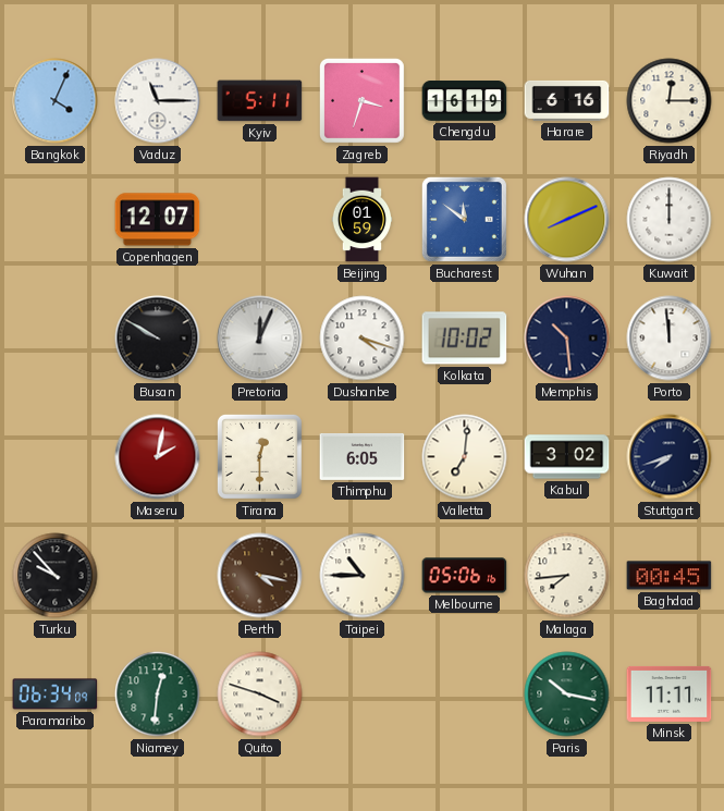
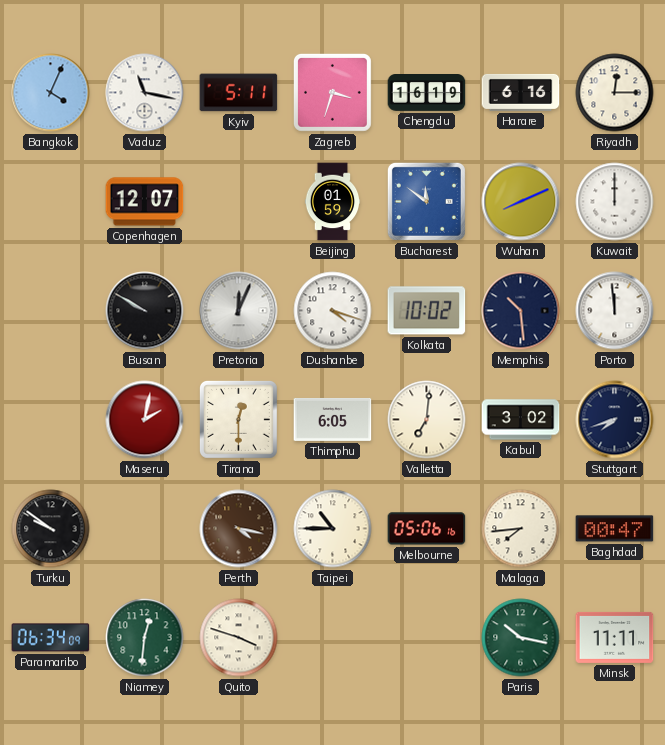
Vaduz: 11:15 -> 11:17
Turku: 9:53 -> 9:51
Baghdad: 00:45 -> 00:47
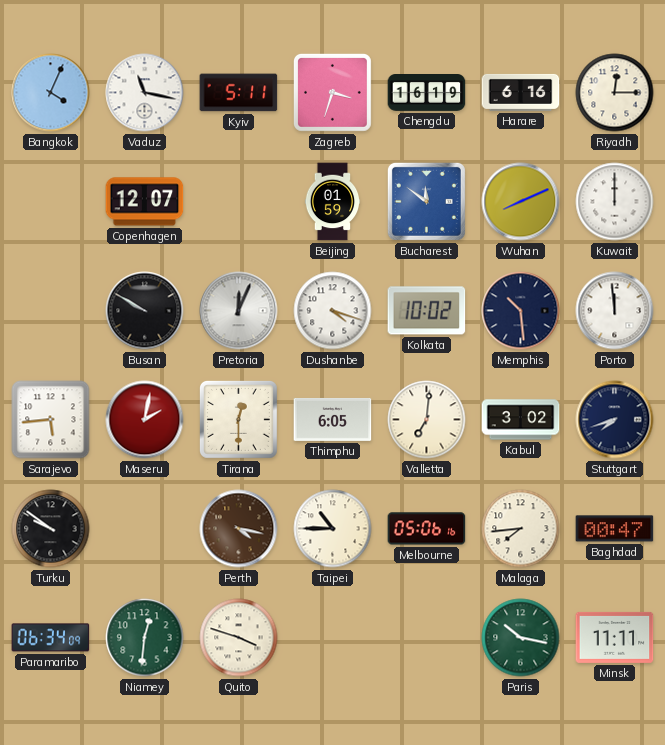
Sarajevo: none -> 5:44
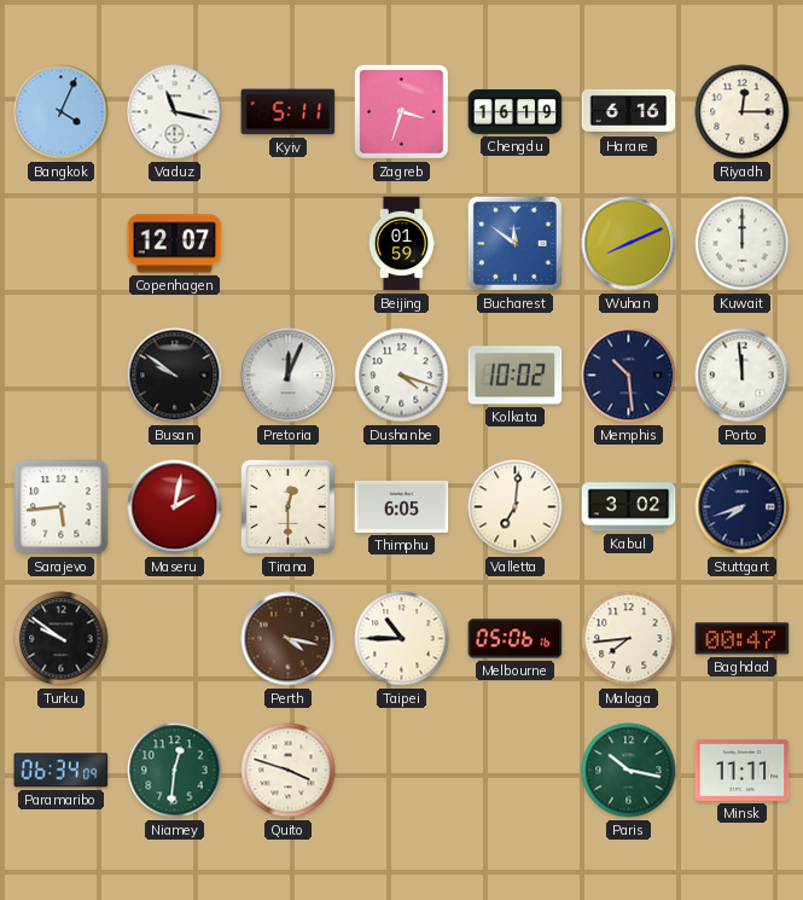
Busan: 9:50 -> 9:51
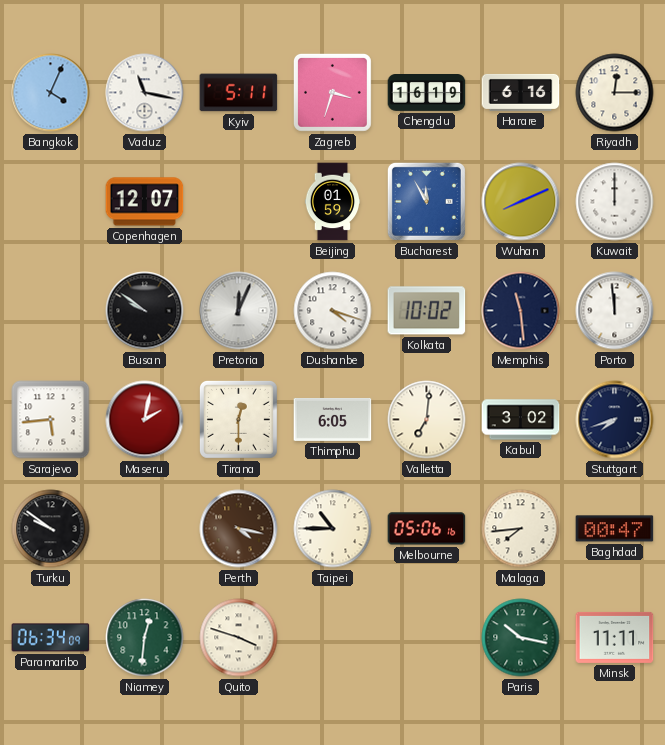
Bucharest: 11:51 -> 11:55
Memphis: 10:29 -> 11:29
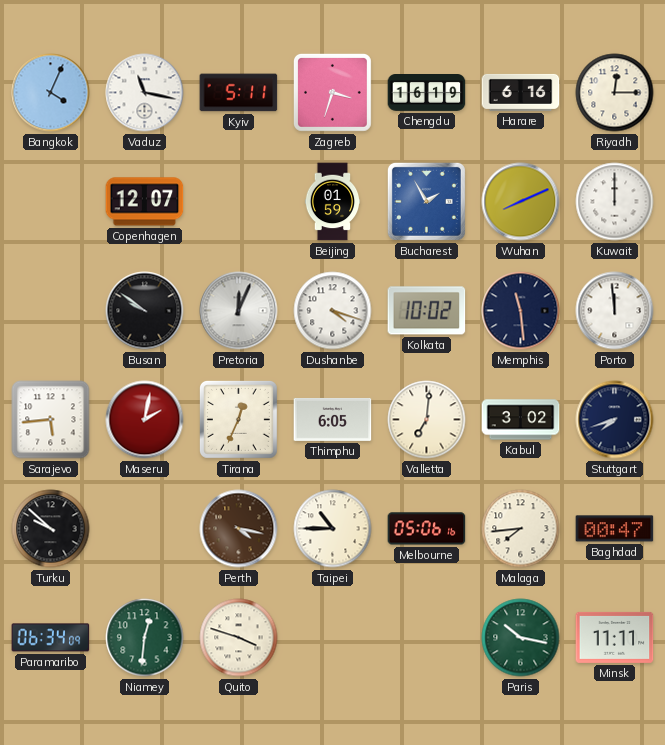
Bucharest: 11:55 -> 1:55
Tirana: 12:30 -> 12:34
Turku: 9:51 -> 9:52
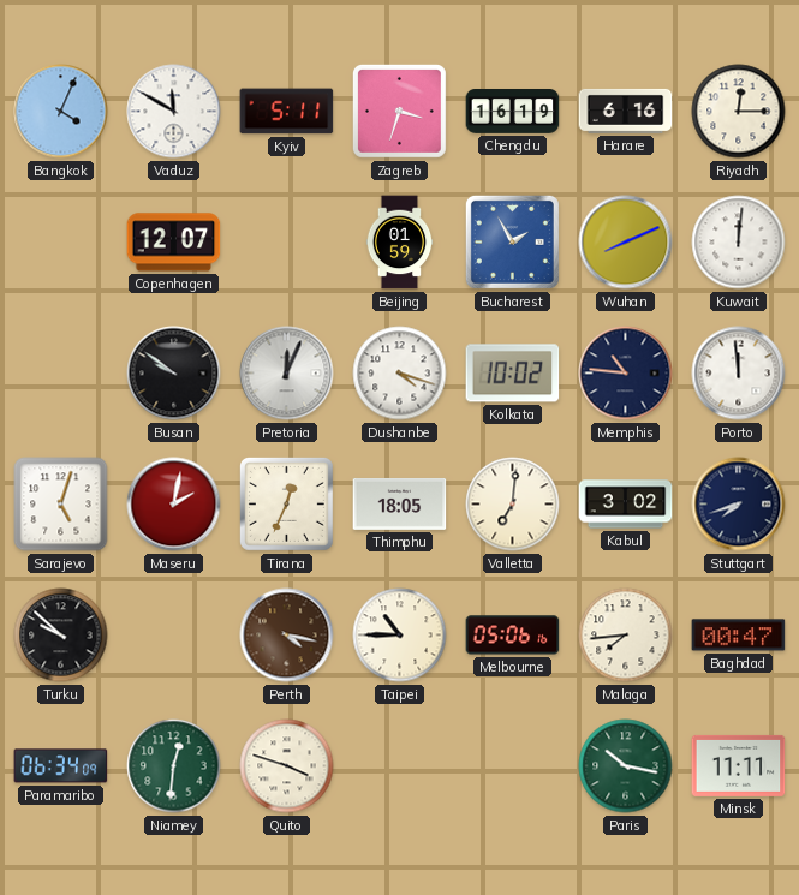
Vaduz: 11:17 -> 11:50
Kuwait: 12:00 -> 12:01
Memphis: 11:29 -> 10:46
Sarajevo: 5:44 -> 5:03
Thimphu: 6:05 -> 18:05
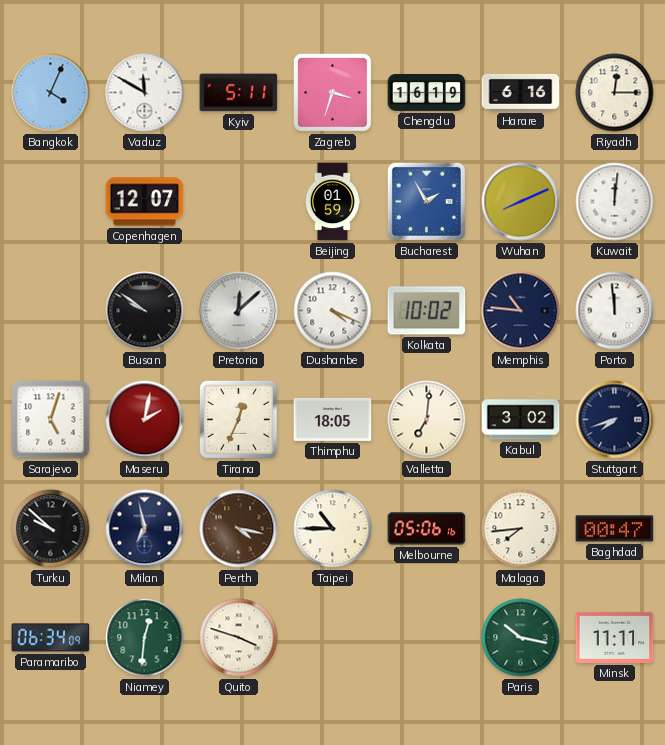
Pretoria: 12:04 -> 12:08
Dushanbe: 4:18 -> 4:19
Milan: none -> 6:58
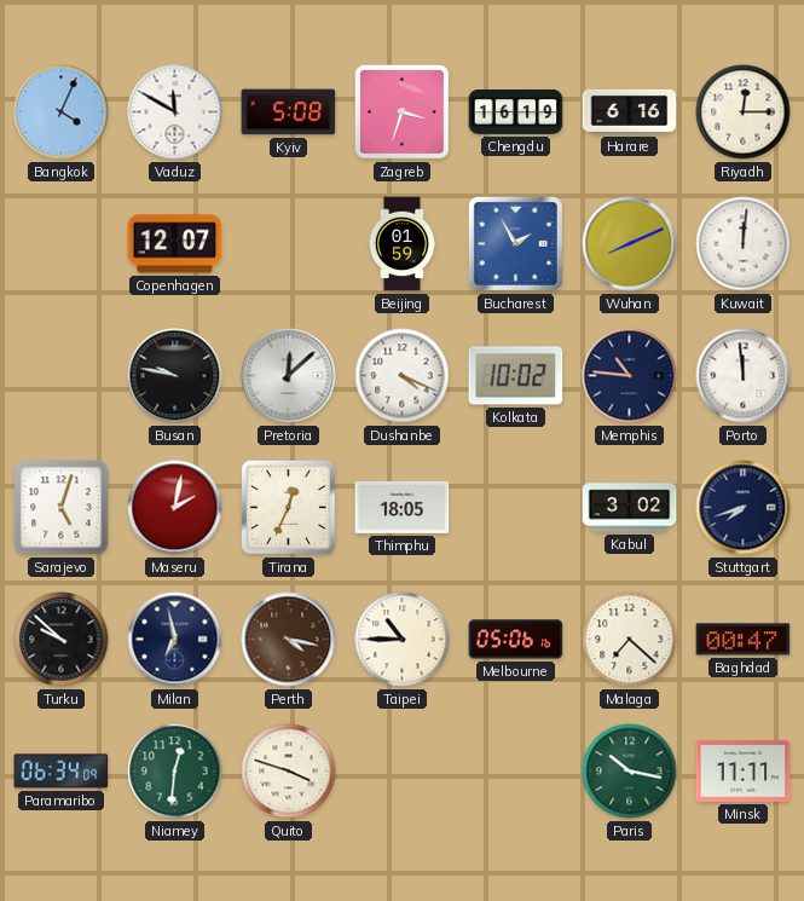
Kyiv: 5:11 -> 5:08
Busan: 9:51 -> 9:47
Valletta: 7:01 -> none
Malaga: 7:44 -> 7:22
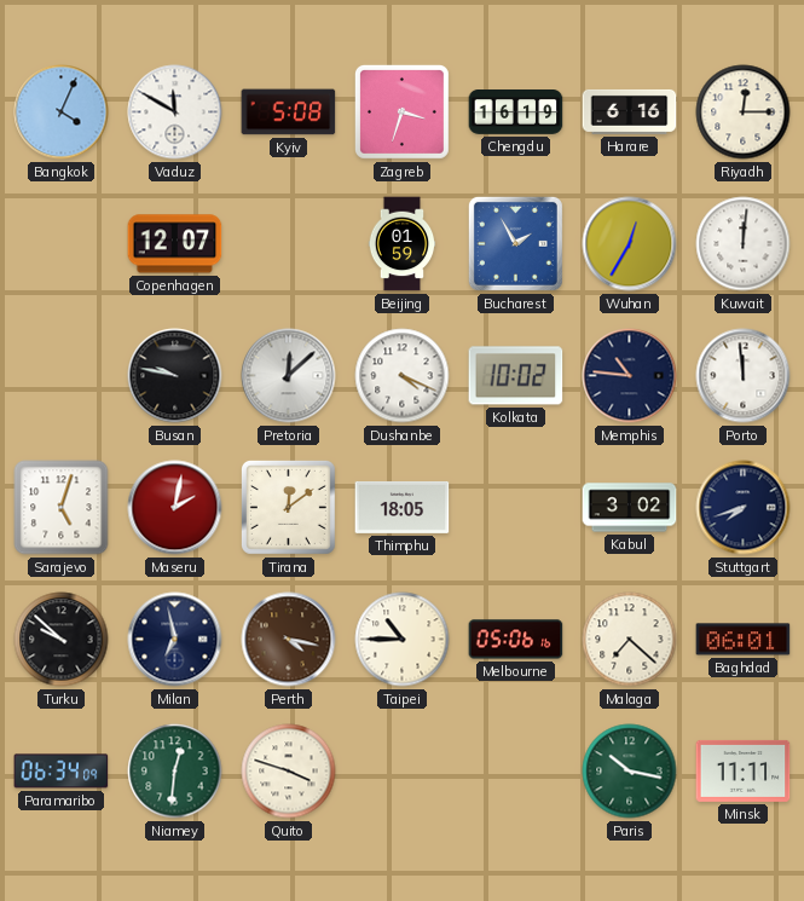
Wuhan: 8:11 -> 12:35
Tirana: 12:34 -> 12:09
Baghdad: 00:47 -> 06:01
